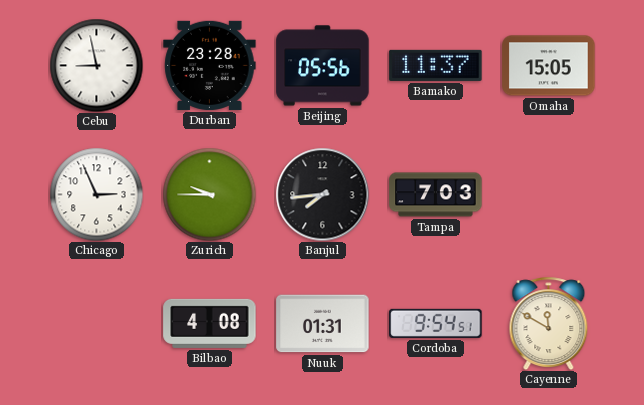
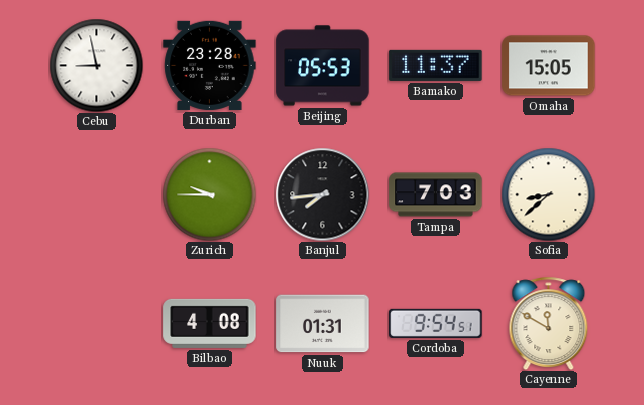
Beijing: 05:56 -> 05:53
Chicago: 2:56 -> none
Sofia: none -> 8:38
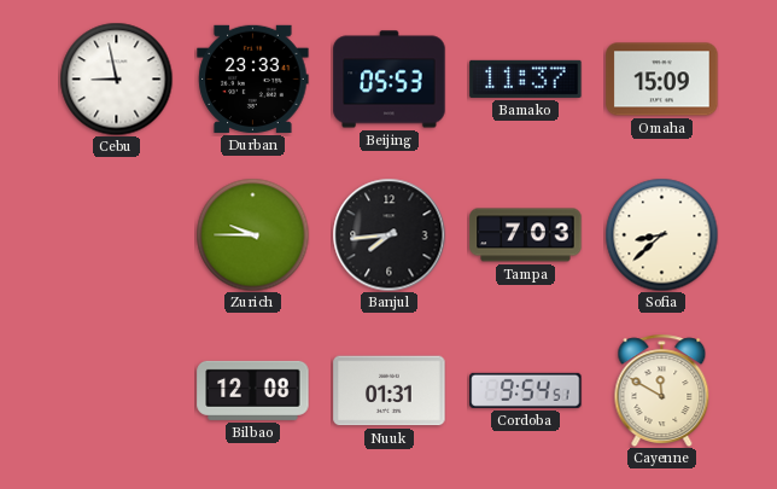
Durban: 23:28 -> 23:33
Omaha: 15:05 -> 15:09
Bilbao: 4:08 -> 12:08
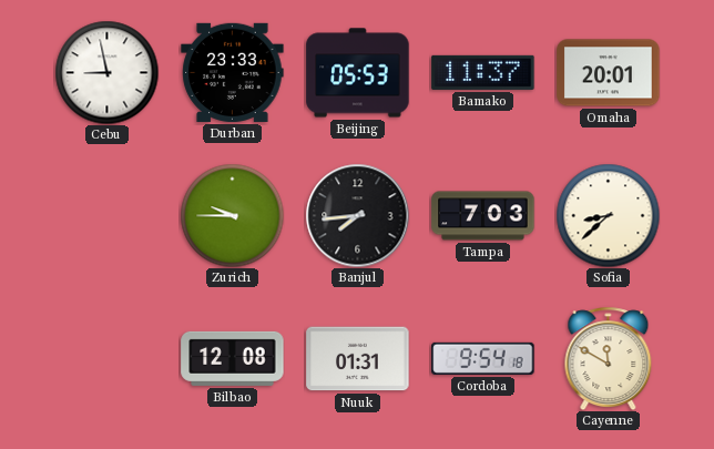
Omaha: 15:09 -> 20:01
Cordoba: 9:54:51 -> 9:54:18
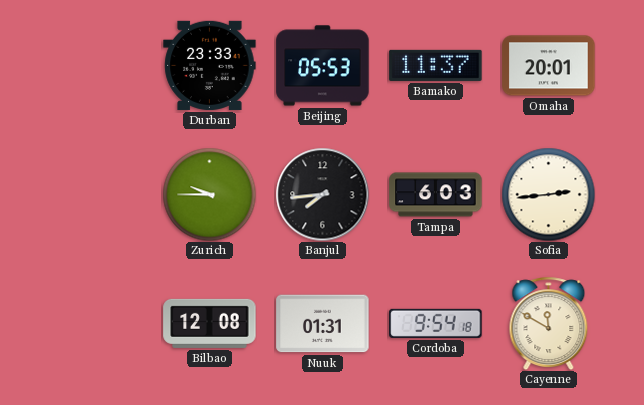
Cebu: 8:58 -> none
Tampa: 7:03 -> 6:03
Sofia: 8:38 -> 2:44
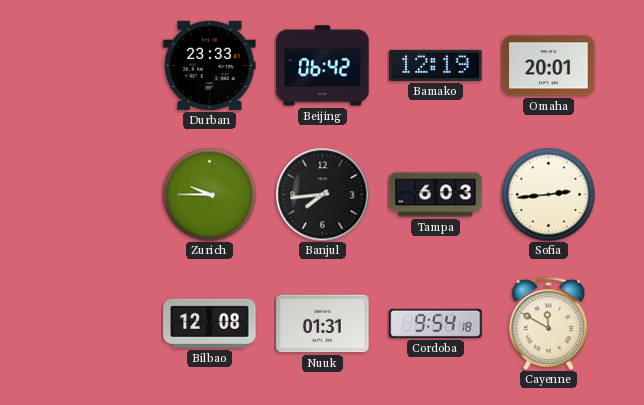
Beijing: 05:53 -> 06:42
Bamako: 11:37 -> 12:19
